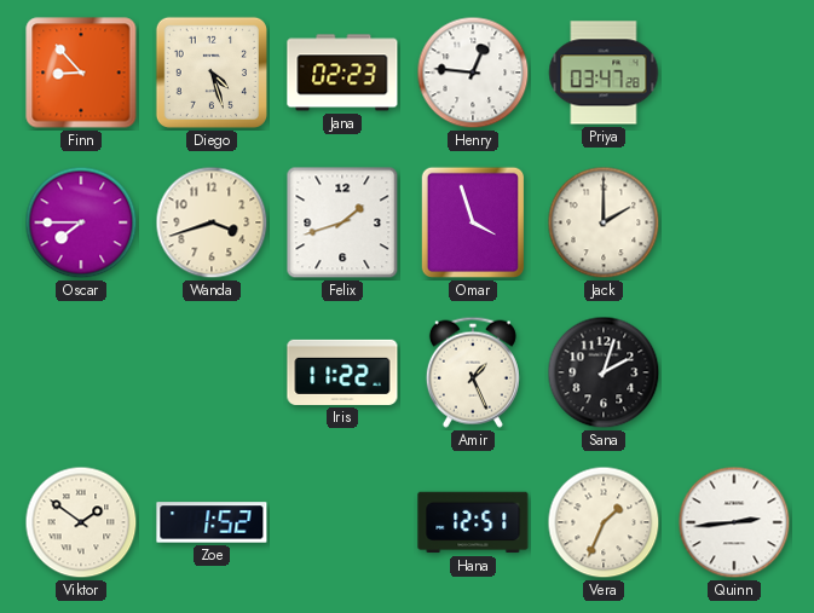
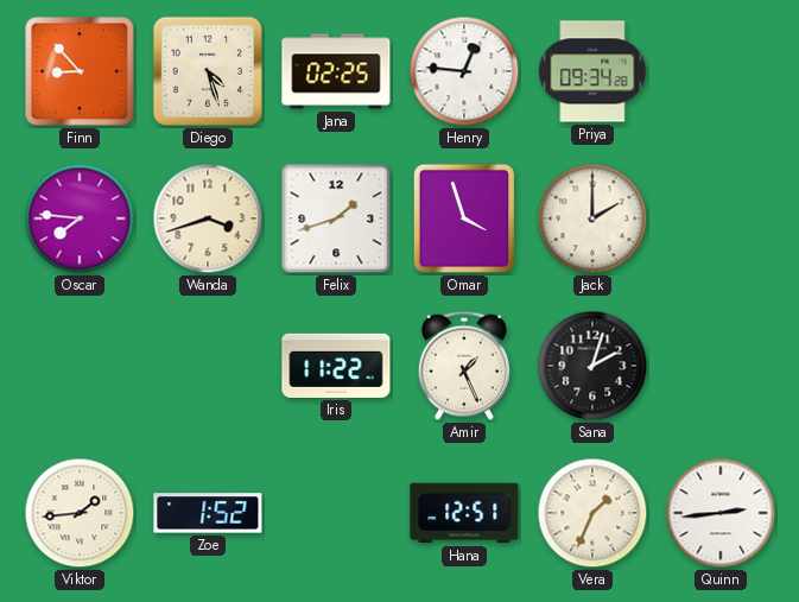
Jana: 02:23 -> 02:25
Priya: 03:47 -> 09:34
Oscar: 7:45 -> 7:46
Viktor: 1:51 -> 1:44
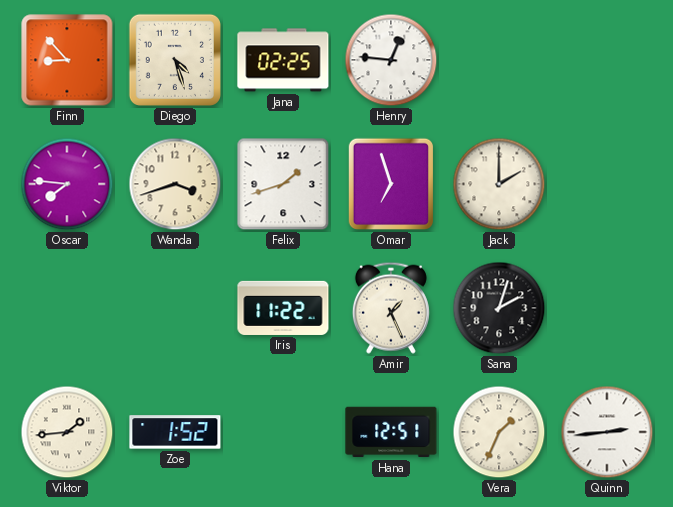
Priya: 09:34 -> none
Omar: 3:57 -> 6:57
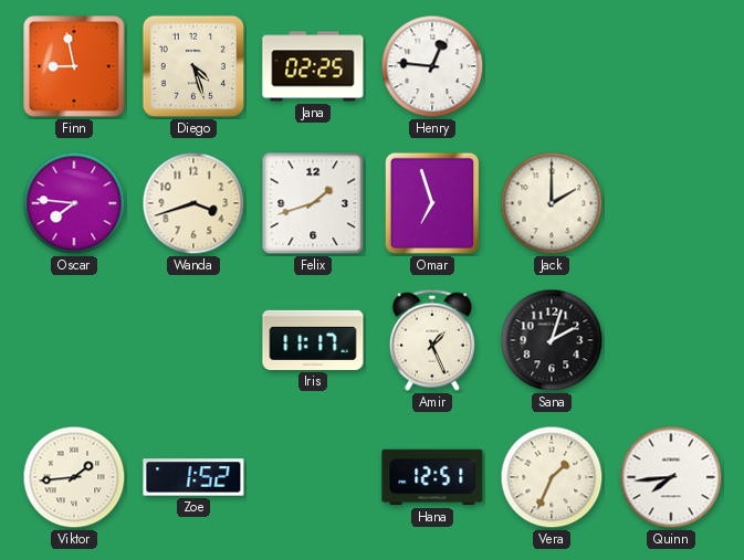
Finn: 8:53 -> 8:58
Iris: 11:22 -> 11:17
Quinn: 2:44 -> 7:44
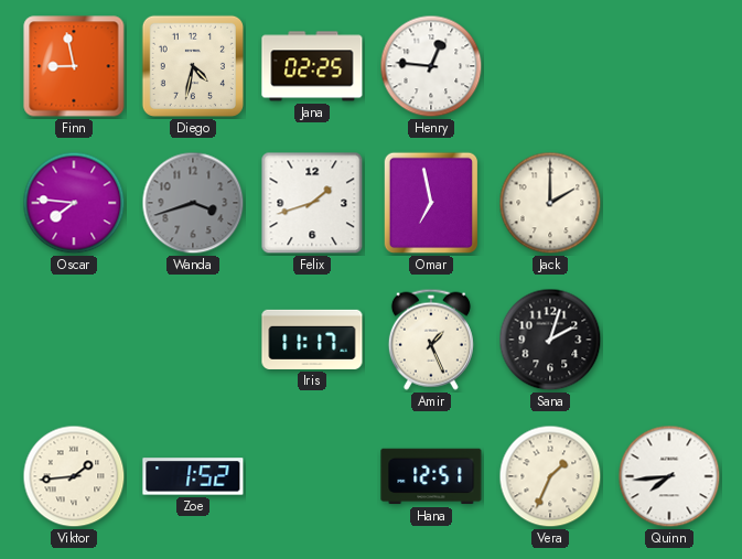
Diego: 4:27 -> 4:32
Wanda dial: cream -> grey
Omar: 6:57 -> 6:58
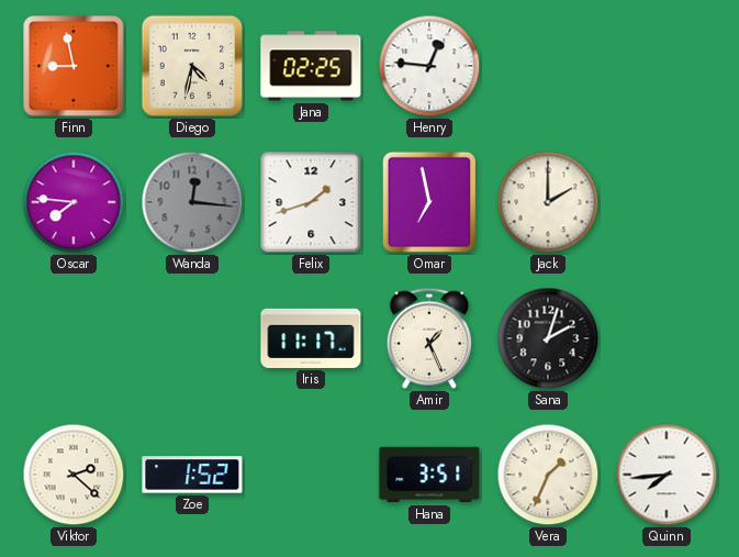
Wanda: 3:42 -> 12:16
Viktor: 1:44 -> 2:22
Hana: 12:51 -> 3:51
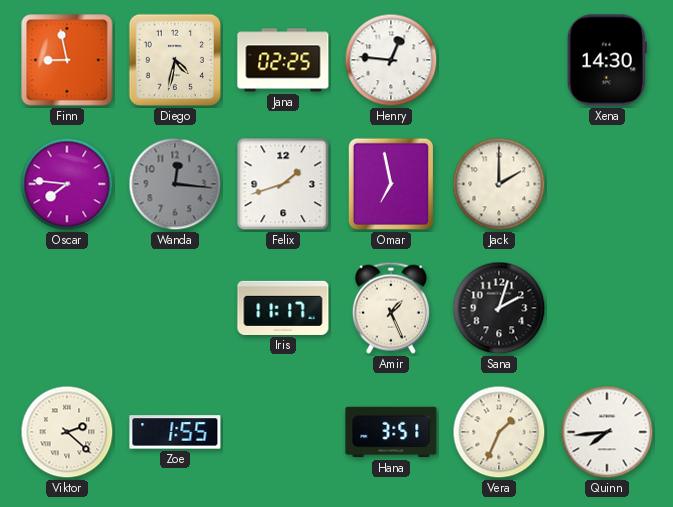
Xena: none -> 14:30
Zoe: 1:52 -> 1:55
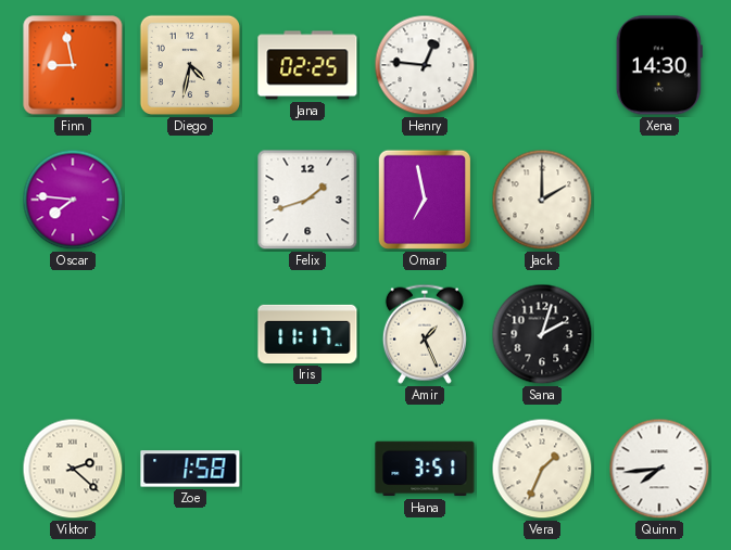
Wanda: 12:16 -> none
Zoe: 1:55 -> 1:58
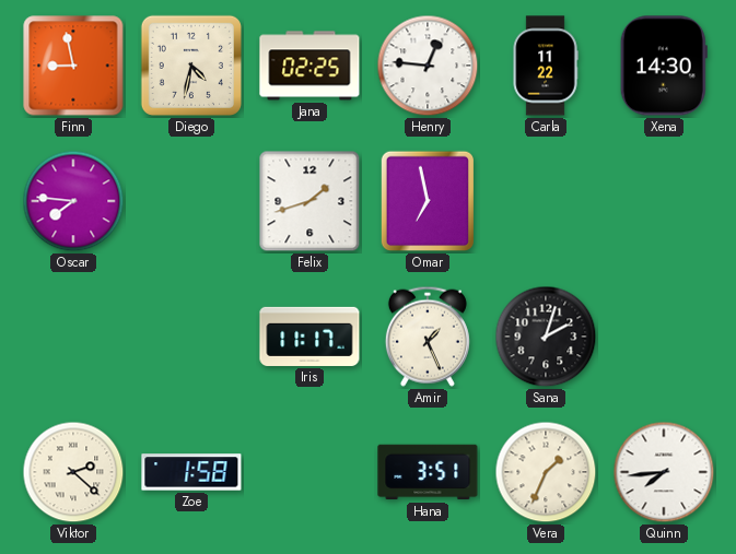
Carla: none -> 11:22
Jack: 2:00 -> none
